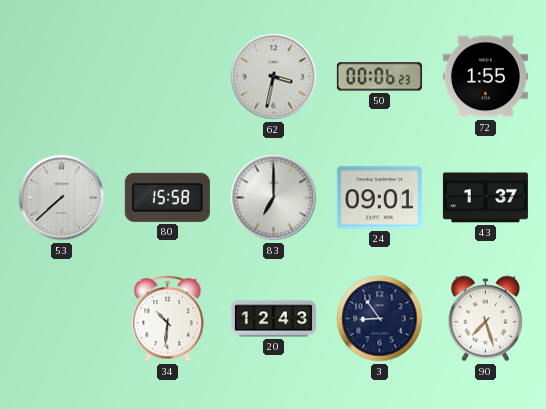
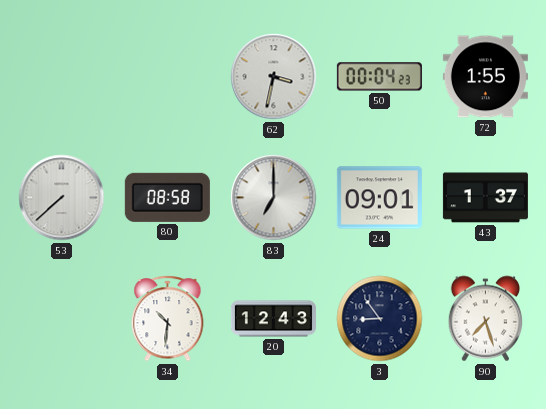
50: 00:06 -> 00:04
80: 15:58 -> 08:58
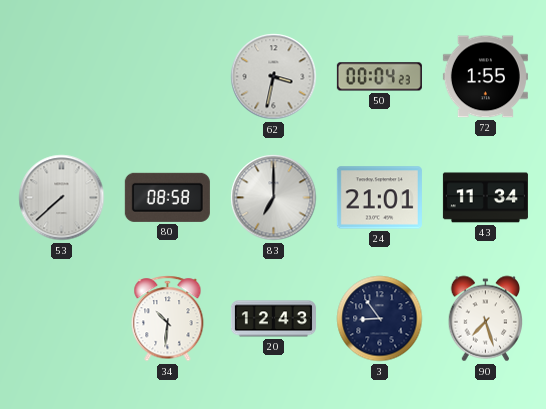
24: 09:01 -> 21:01
43: 1:37 -> 11:34
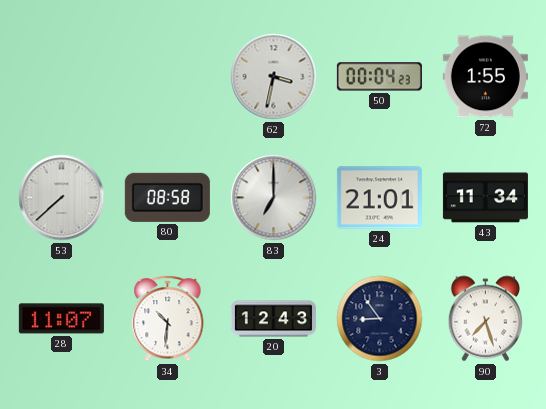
28: none -> 11:07
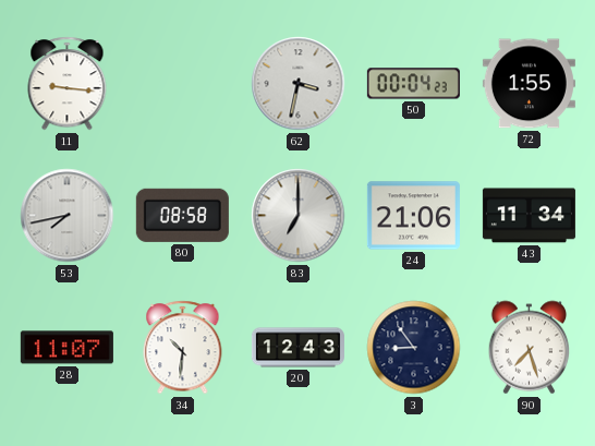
11: none -> 9:16
53: 7:38 -> 7:43
24: 21:01 -> 21:06
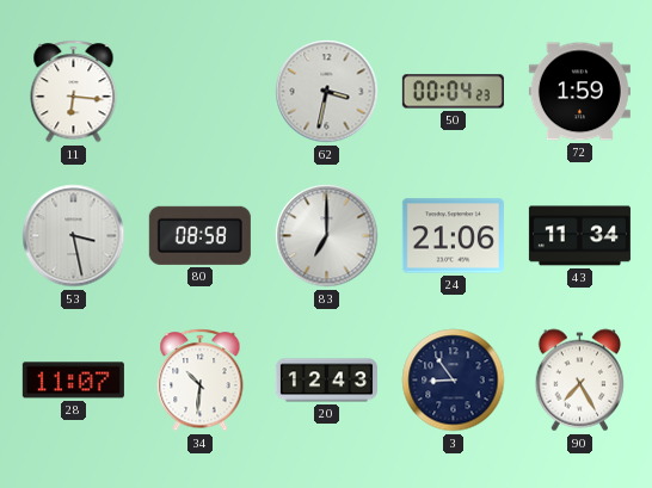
11: 9:16 -> 6:16
72: 1:55 -> 1:59
53: 7:43 -> 3:28
90: 7:27 -> 7:25
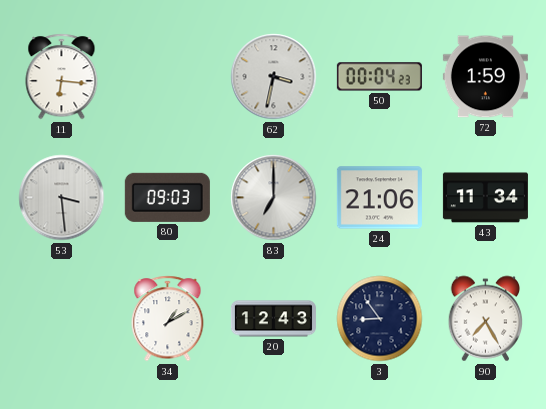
53: 3:28 -> 3:29
80: 08:58 -> 09:03
28: 11:07 -> none
34: 10:31 -> 1:10
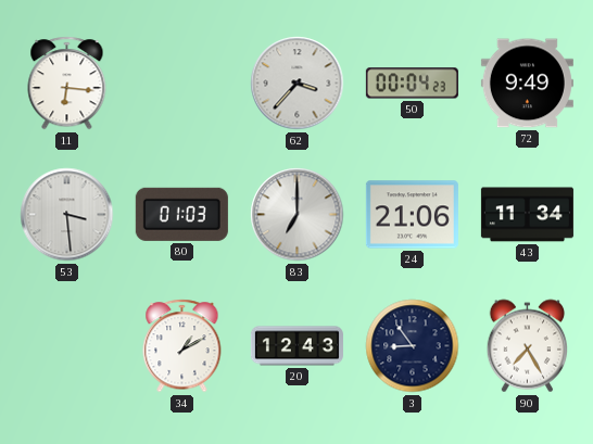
62: 3:32 -> 3:37
72: 1:59 -> 9:49
80: 09:03 -> 01:03
